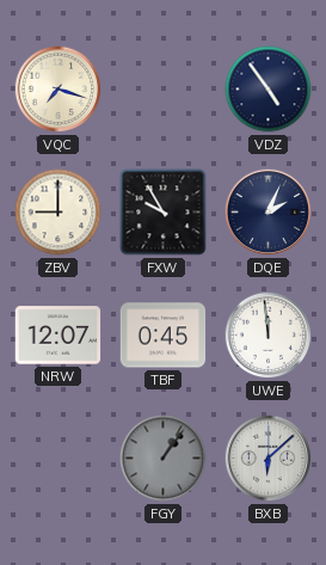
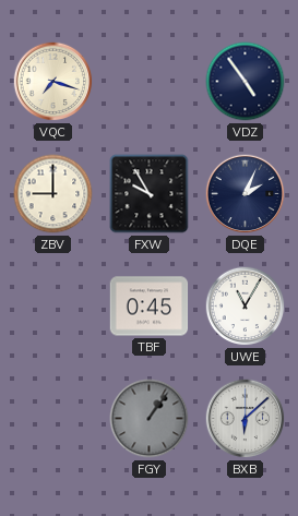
NRW: 12:07 -> none
UWE: 11:59 -> 11:05
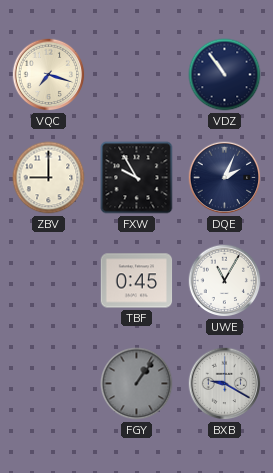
VDZ: 4:54 -> 10:54
BXB: 6:08 -> 9:20
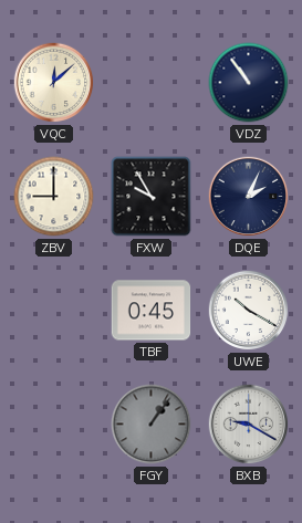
VQC: 7:18 -> 12:08
UWE: 11:05 -> 10:20
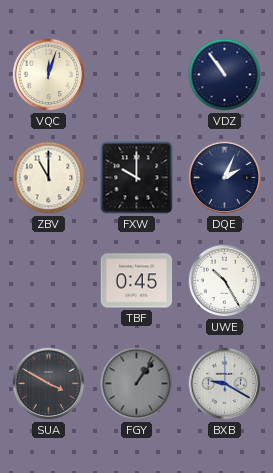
VQC: 12:08 -> 12:03
ZBV: 9:00 -> 11:00
FXW: 9:55 -> 10:00
UWE: 10:20 -> 10:25
SUA: none -> 3:50
